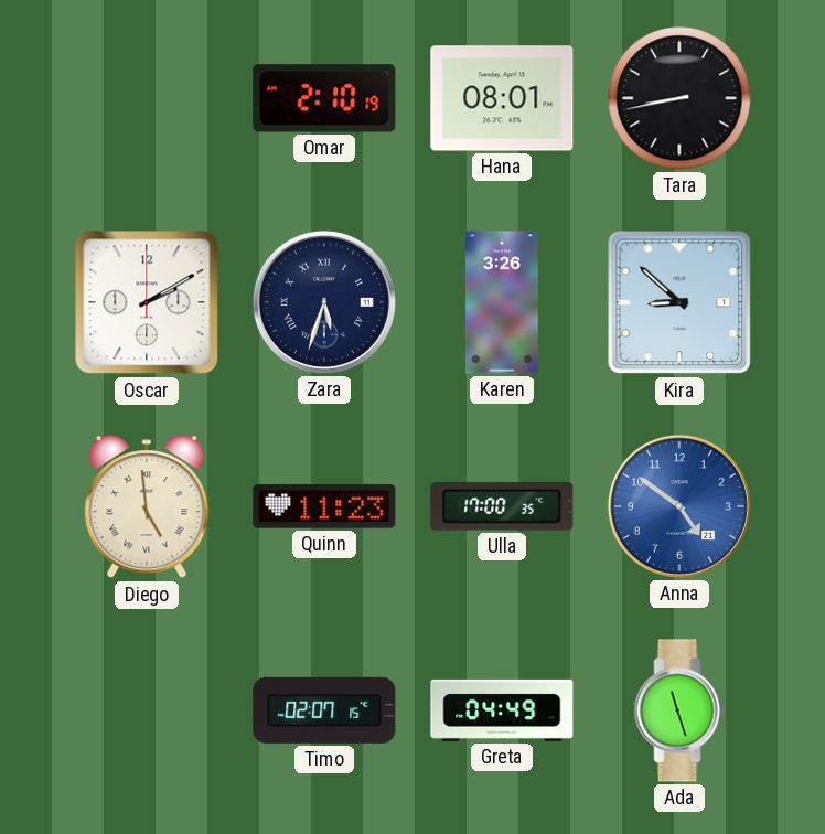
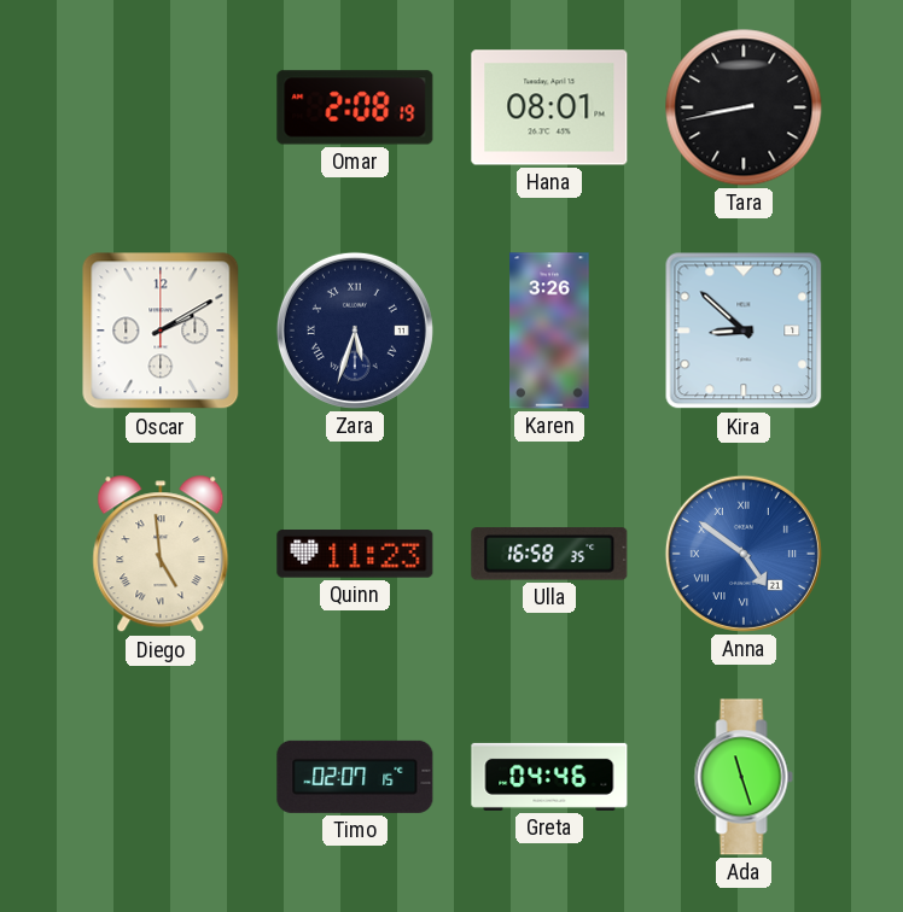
Omar: 2:10 -> 2:08
Ulla: 17:00 -> 16:58
Anna numerals: Arabic -> Roman
Greta: 04:49 -> 04:46
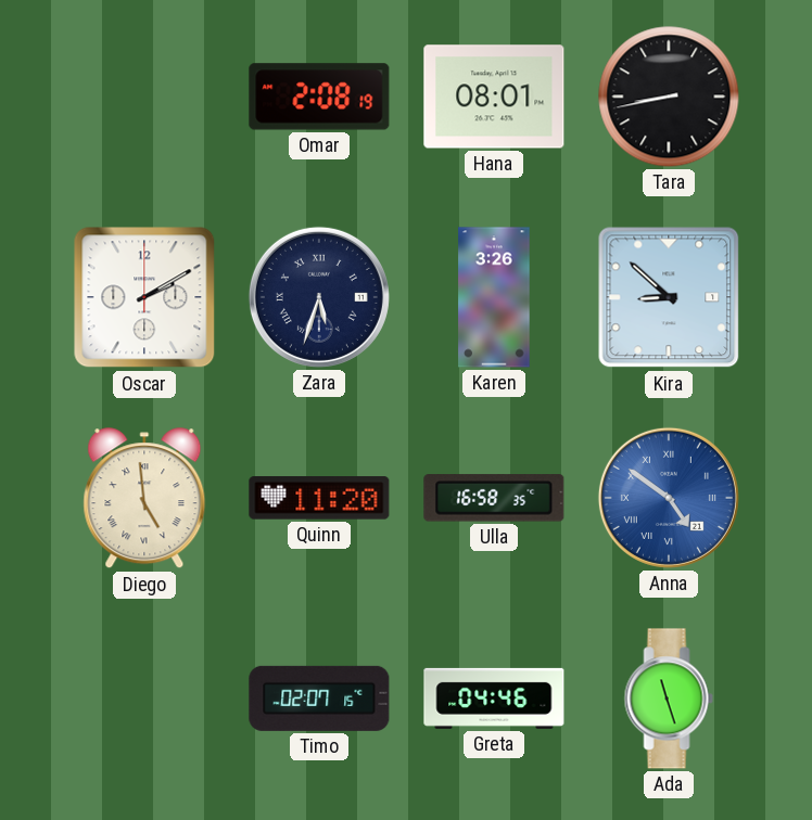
Quinn: 11:23 -> 11:20
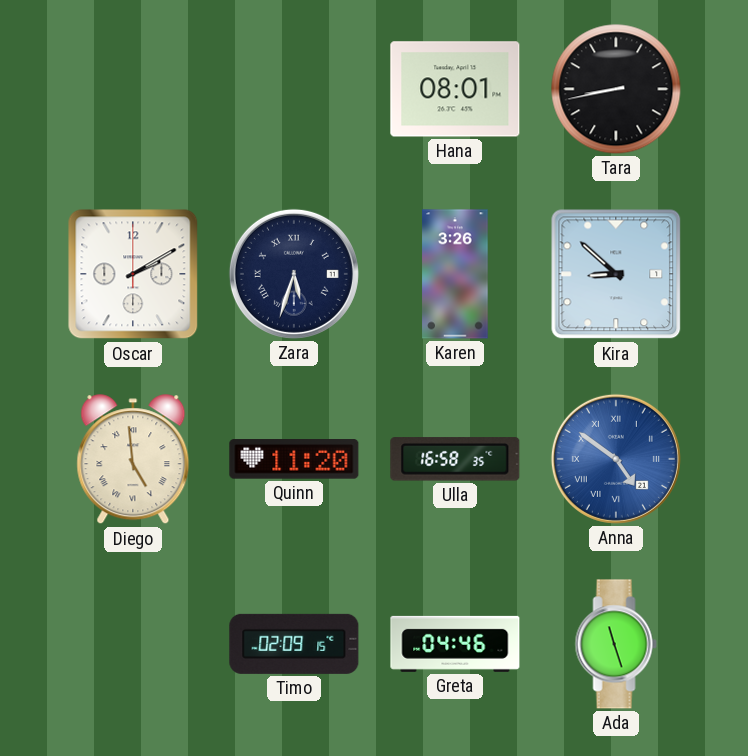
Omar: 2:08 -> none
Timo: 02:07 -> 02:09
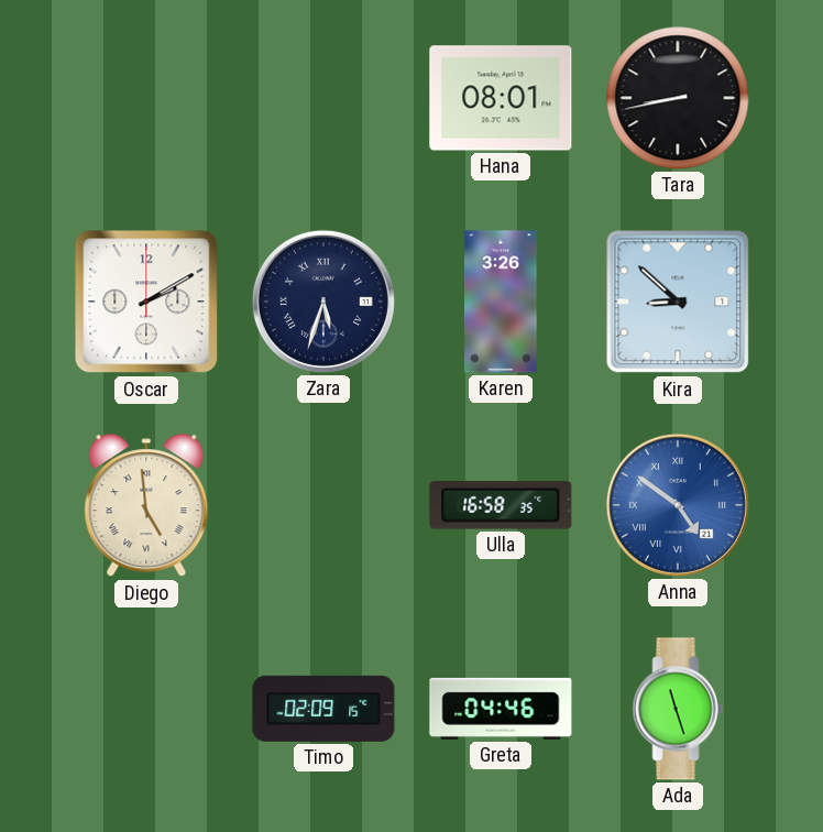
Quinn: 11:20 -> none
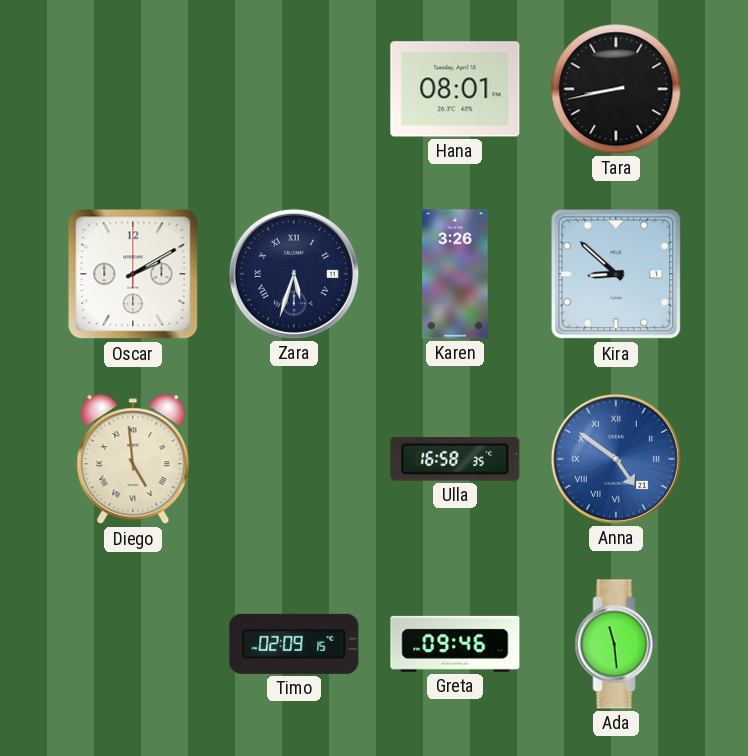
Greta: 04:46 -> 09:46
Ada: 11:27 -> 11:29
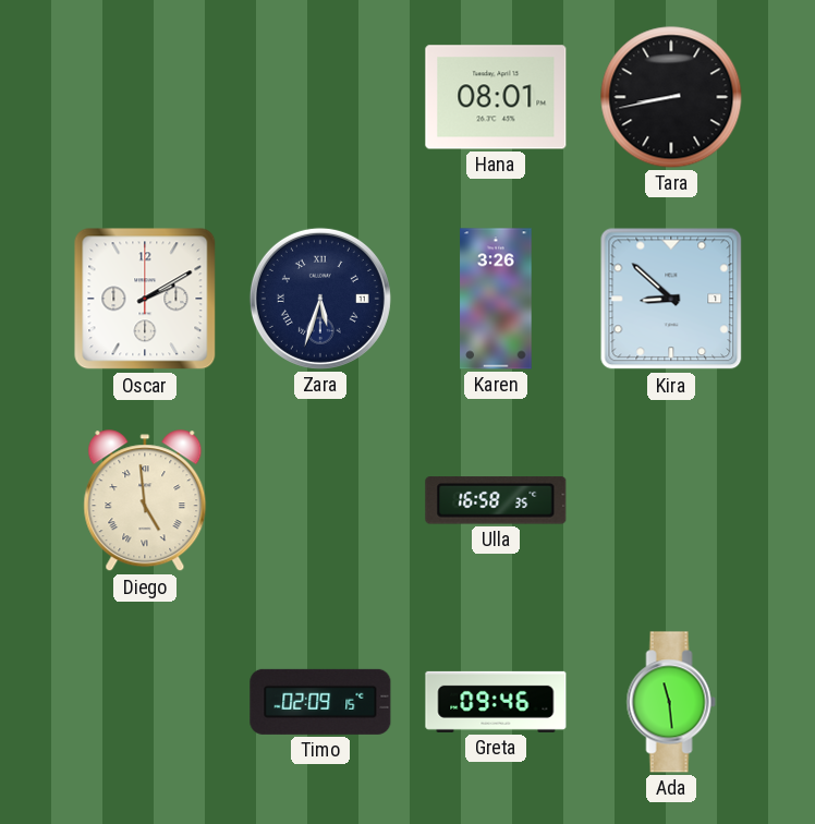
Anna: 4:51 -> none
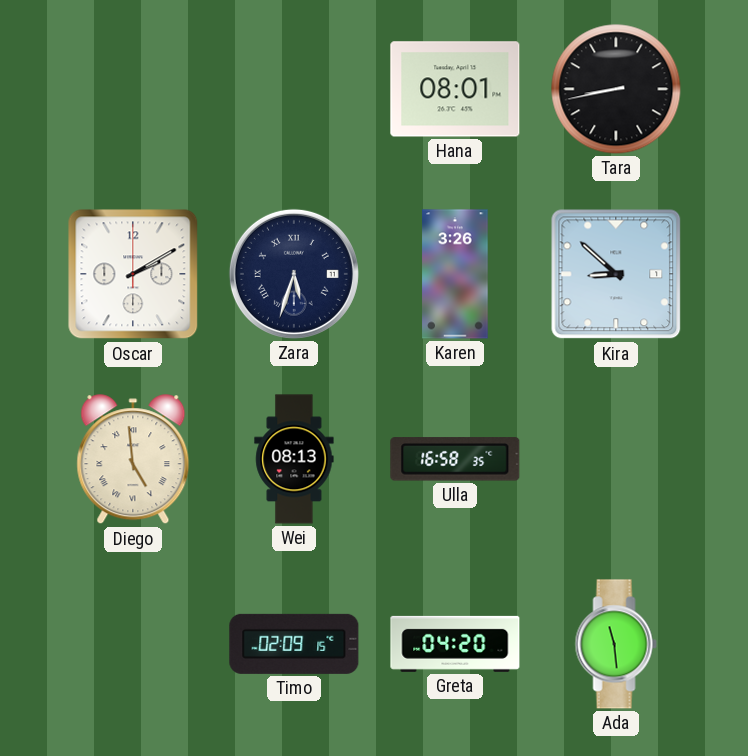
Wei: none -> 08:13
Greta: 09:46 -> 04:20
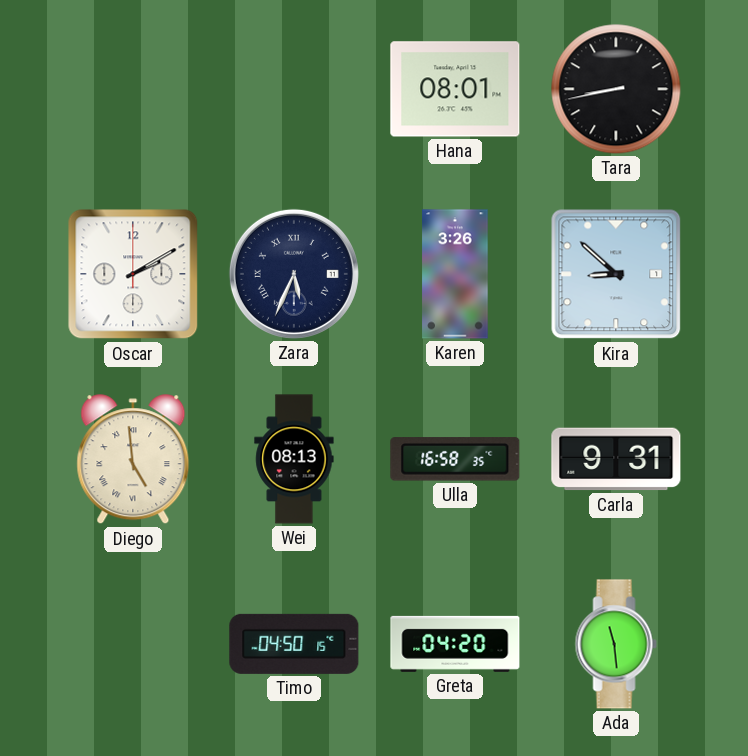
Zara: 5:33 -> 5:34
Carla: none -> 9:31
Timo: 02:09 -> 04:50
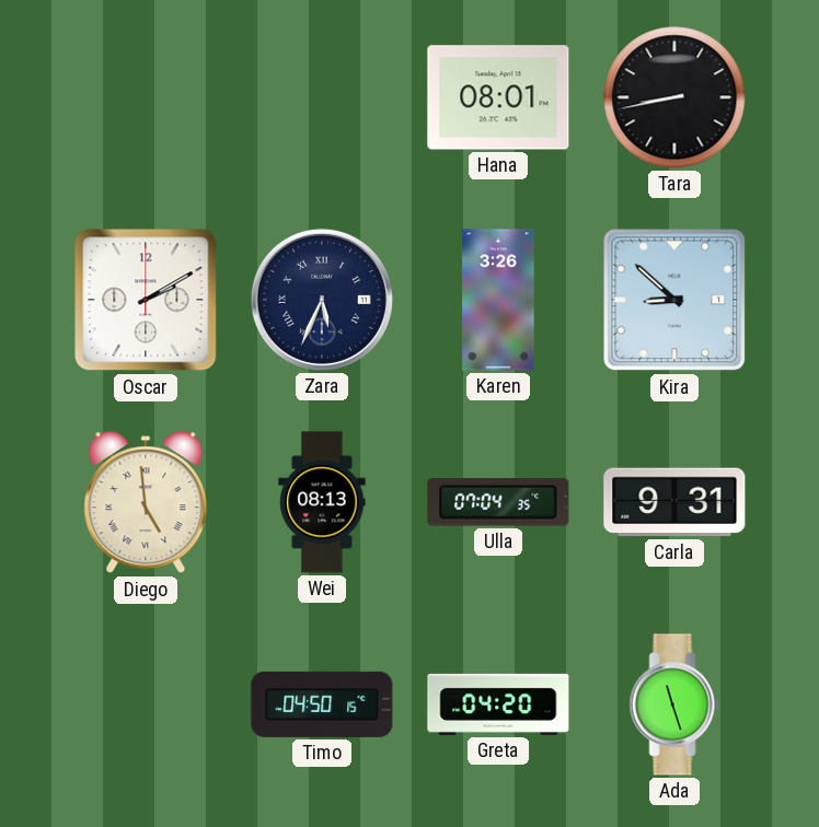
Ulla: 16:58 -> 07:04
Ada: 11:29 -> 11:27
